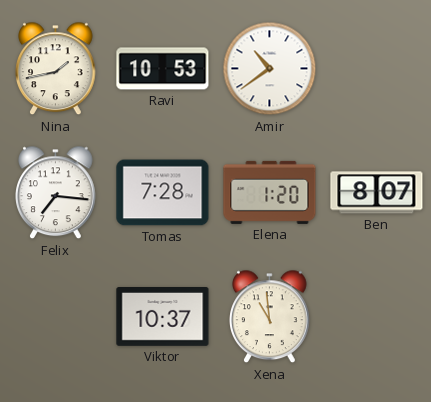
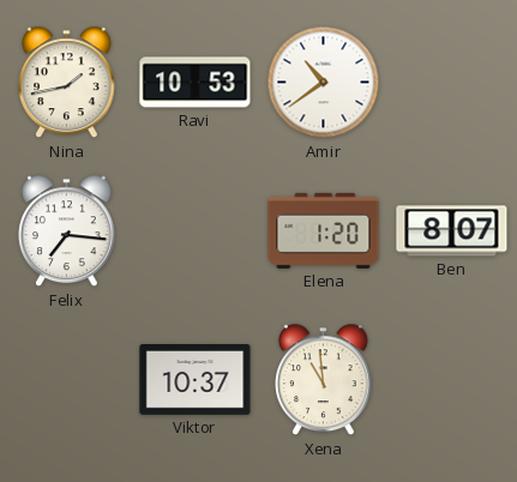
Tomas: 7:28 -> none
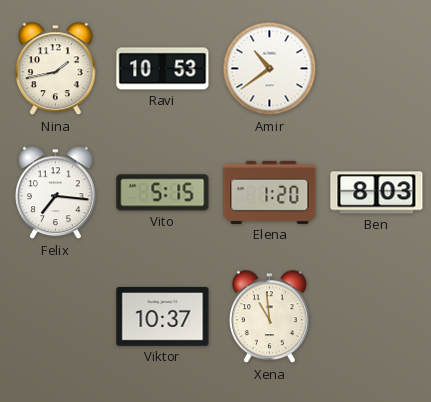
Vito: none -> 5:15
Ben: 8:07 -> 8:03
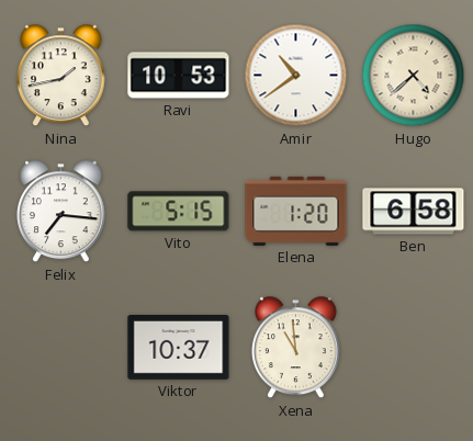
Hugo: none -> 4:38
Ben: 8:03 -> 6:58
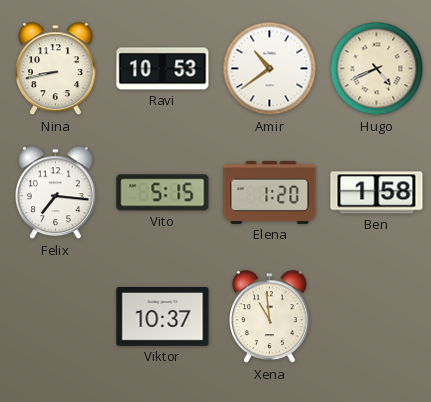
Nina: 1:43 -> 8:43
Hugo: 4:38 -> 4:41
Ben: 6:58 -> 1:58
